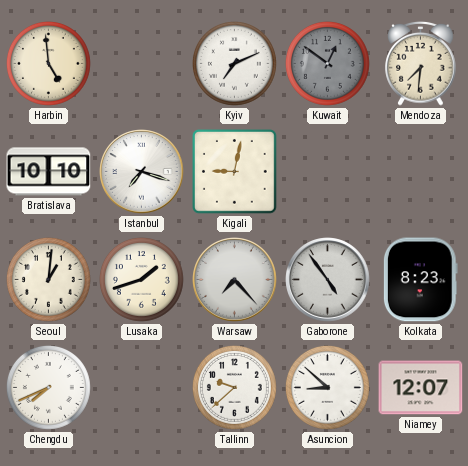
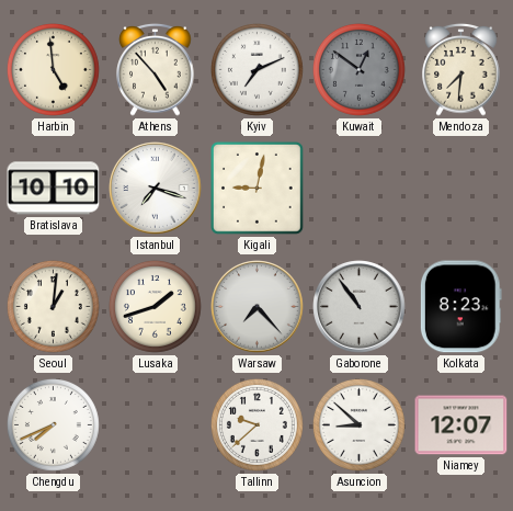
Athens: none -> 4:53
Gaborone: 4:54 -> 10:54
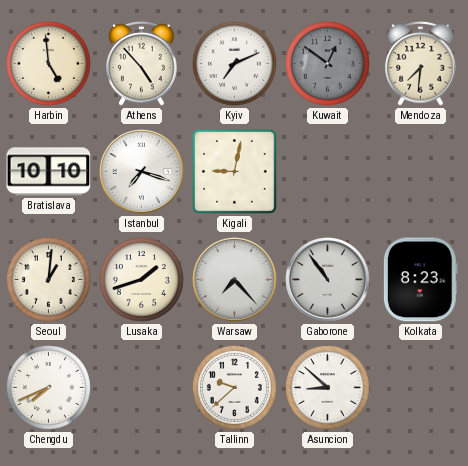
Niamey: 12:07 -> none
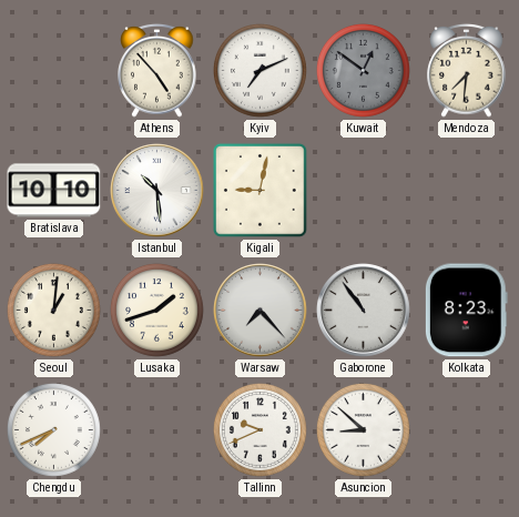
Harbin: 4:59 -> none
Istanbul: 7:18 -> 10:29
Tallinn: 9:38 -> 9:41
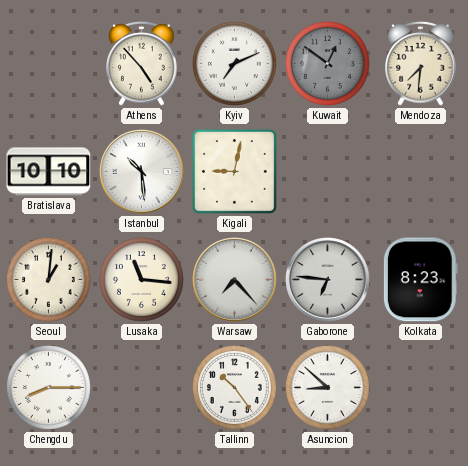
Lusaka: 1:42 -> 11:16
Gaborone: 10:54 -> 6:46
Chengdu: 7:41 -> 8:15
Tallinn: 9:41 -> 10:24
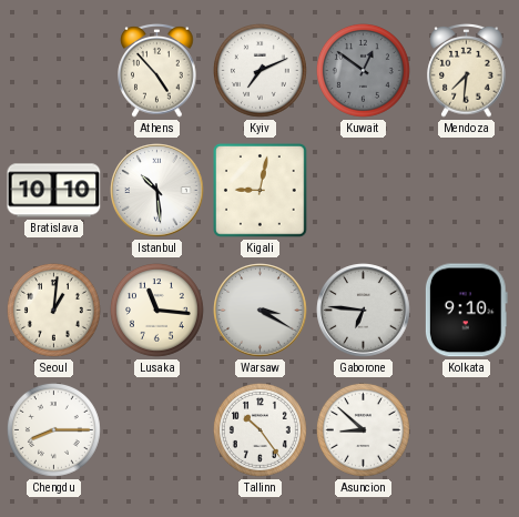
Warsaw: 7:23 -> 3:20
Kolkata: 8:23 -> 9:10
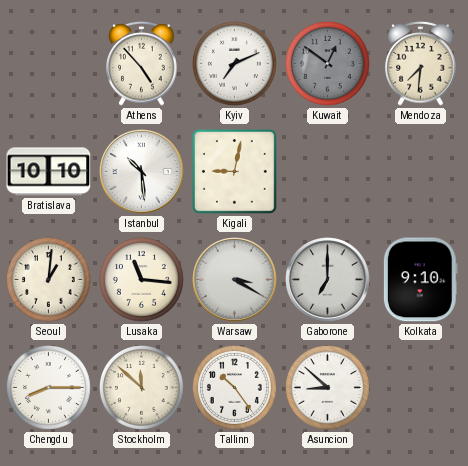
Gaborone: 6:46 -> 7:00
Stockholm: none -> 11:52
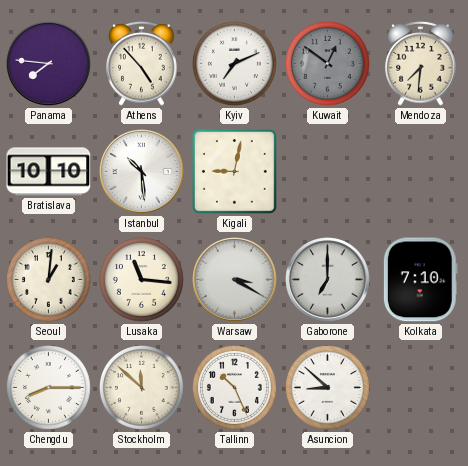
Panama: none -> 7:46
Kolkata: 9:10 -> 7:10
Tallinn: 10:24 -> 10:26
